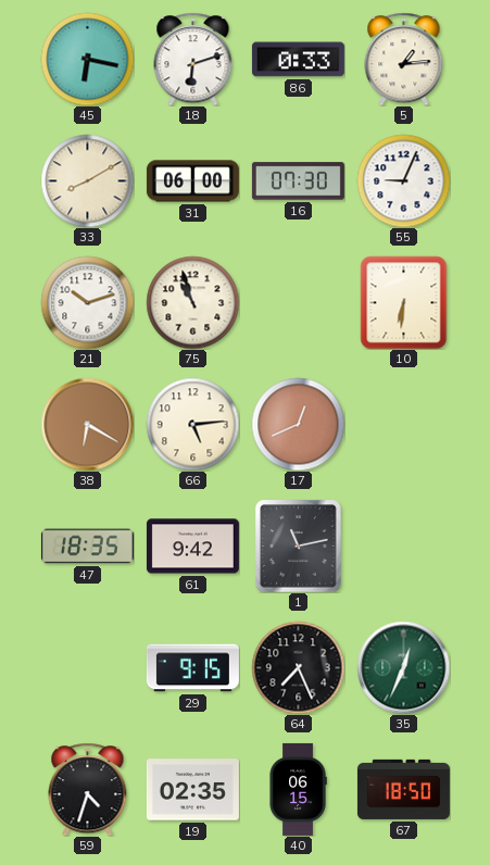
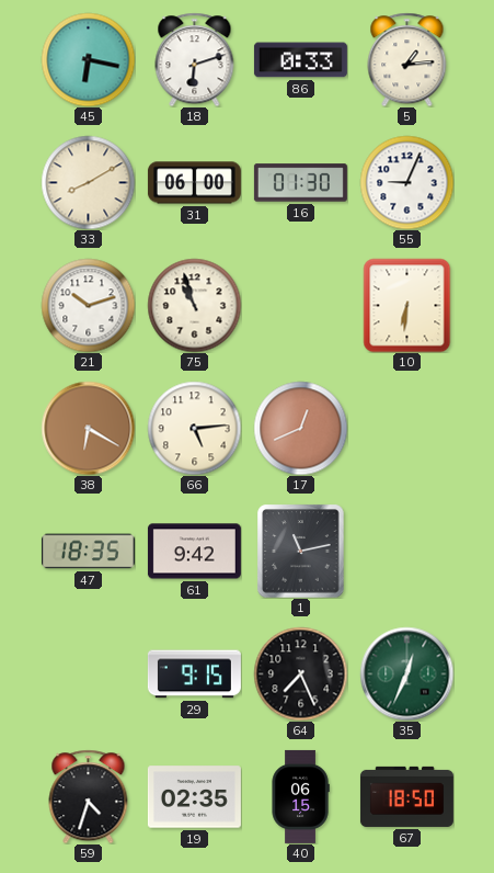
16: 07:30 -> 01:30
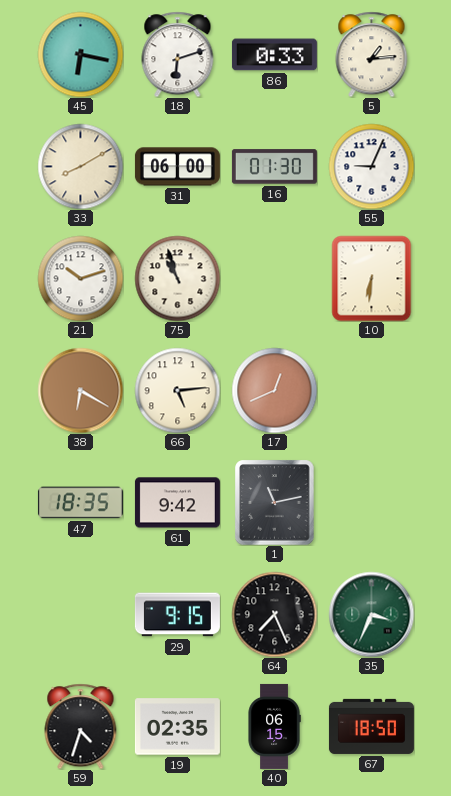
35: 12:34 -> 3:34
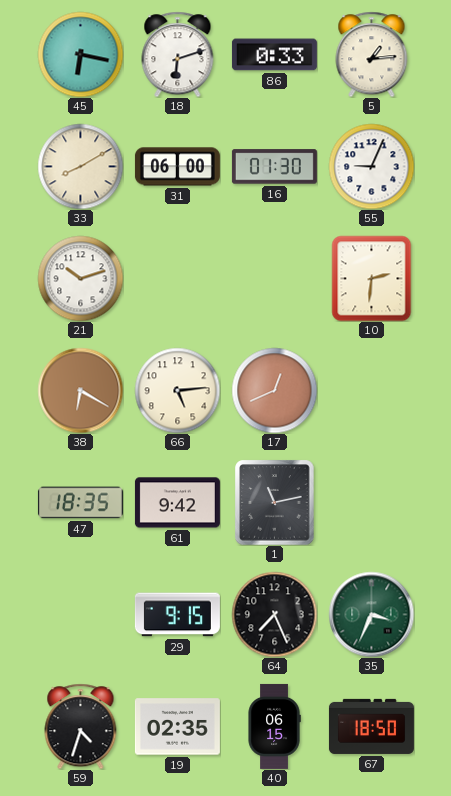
75: 10:57 -> none
10: 6:31 -> 2:31
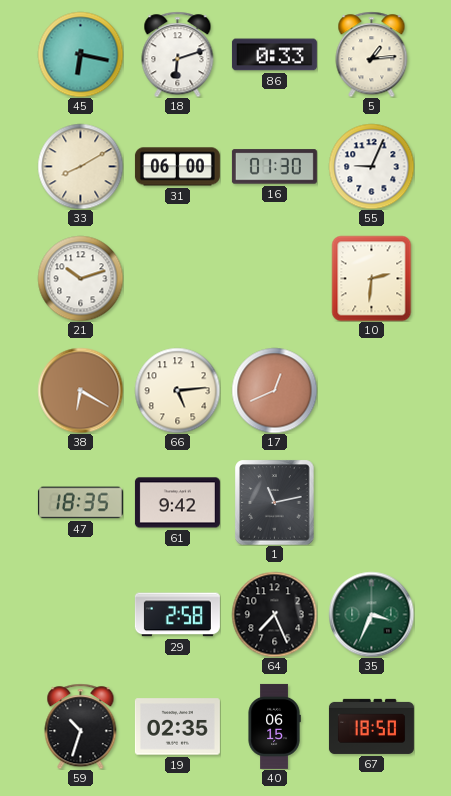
29: 9:15 -> 2:58
59: 4:33 -> 10:33
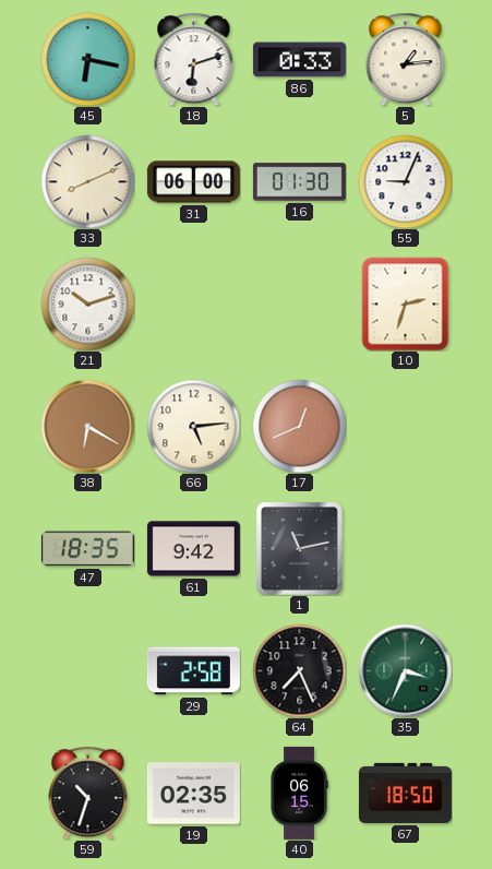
33: 8:10 -> 8:11
10: 2:31 -> 2:33
